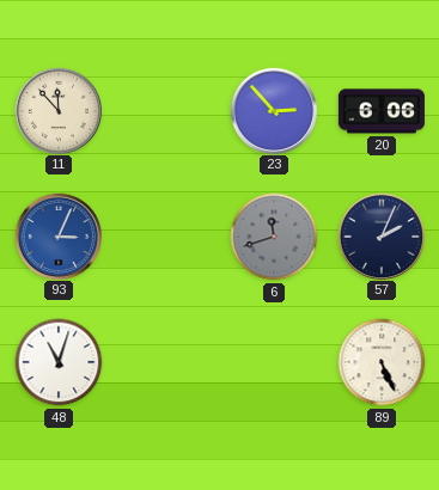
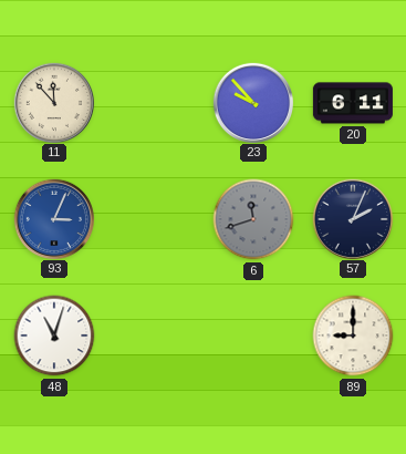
23: 2:53 -> 9:53
20: 6:06 -> 6:11
89: 5:26 -> 9:00
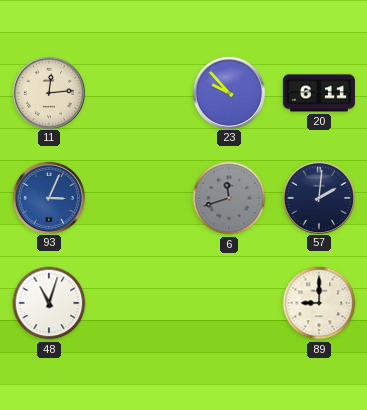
11: 11:53 -> 12:14
57: 2:04 -> 2:01
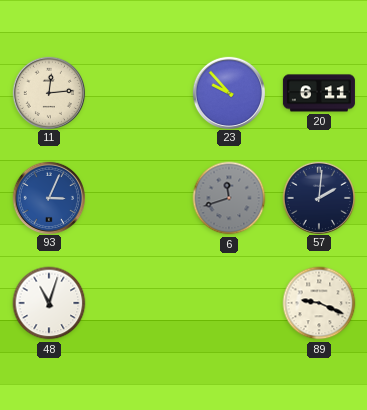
89: 9:00 -> 9:19
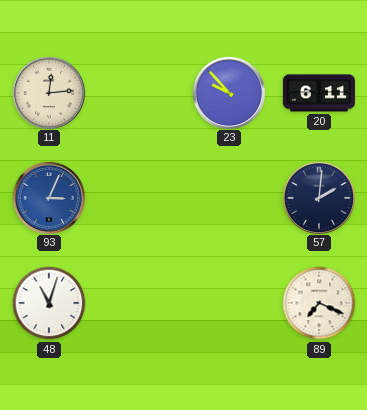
6: 11:42 -> none
89: 9:19 -> 7:19
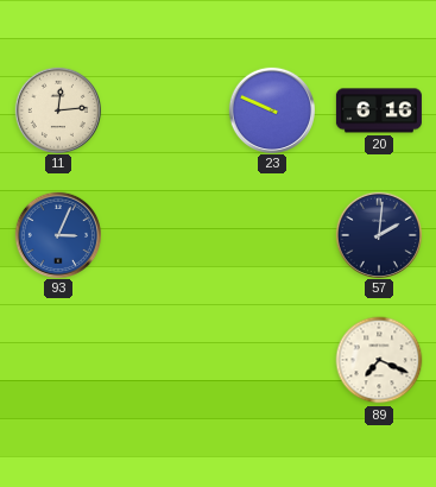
23: 9:53 -> 9:49
20: 6:11 -> 6:16
48: 11:03 -> none
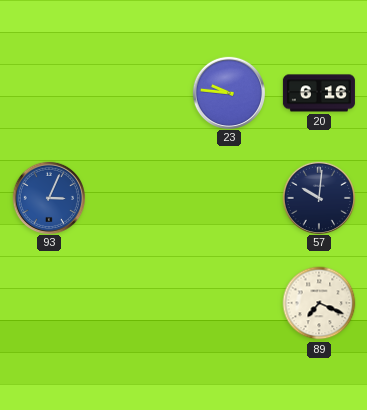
11: 12:14 -> none
23: 9:49 -> 9:46
57: 2:01 -> 10:01
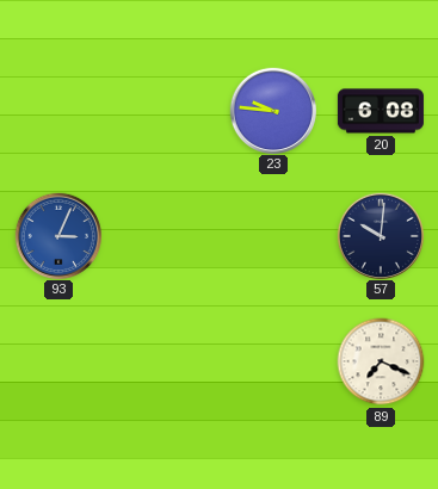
20: 6:16 -> 6:08
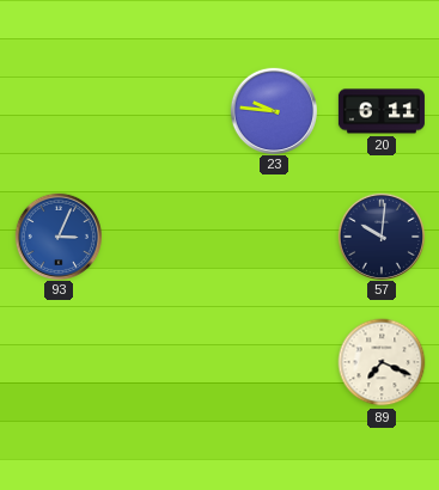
20: 6:08 -> 6:11
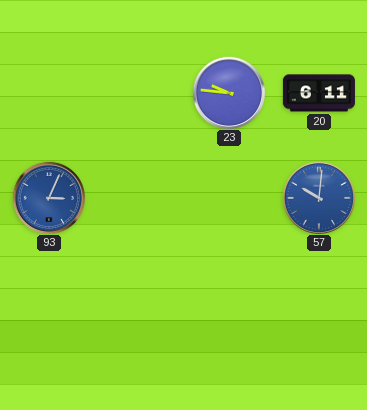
57 dial: navy -> blue
89: 7:19 -> none
